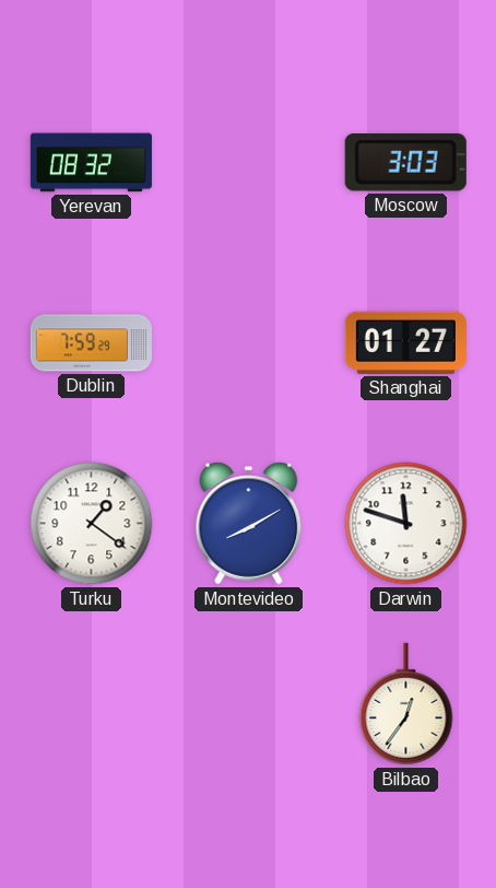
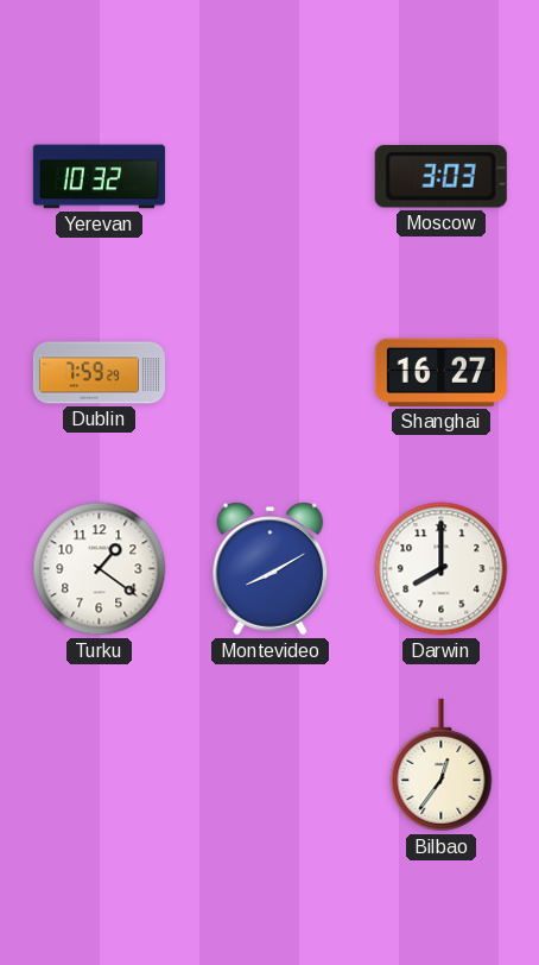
Yerevan: 08:32 -> 10:32
Shanghai: 01:27 -> 16:27
Darwin: 11:48 -> 8:00
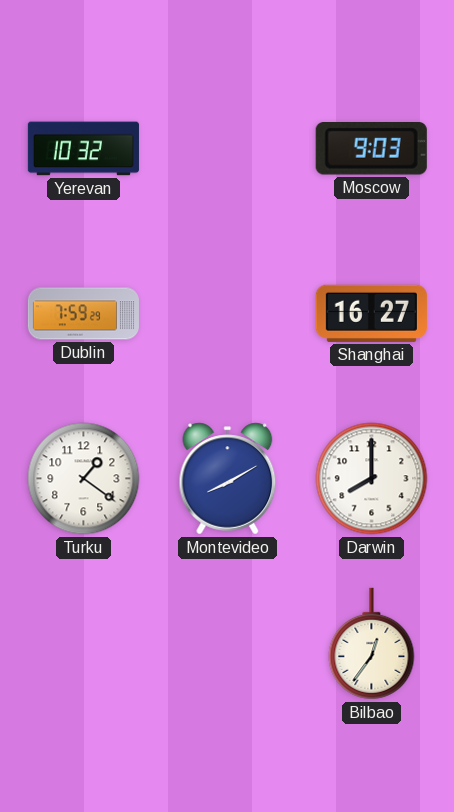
Moscow: 3:03 -> 9:03
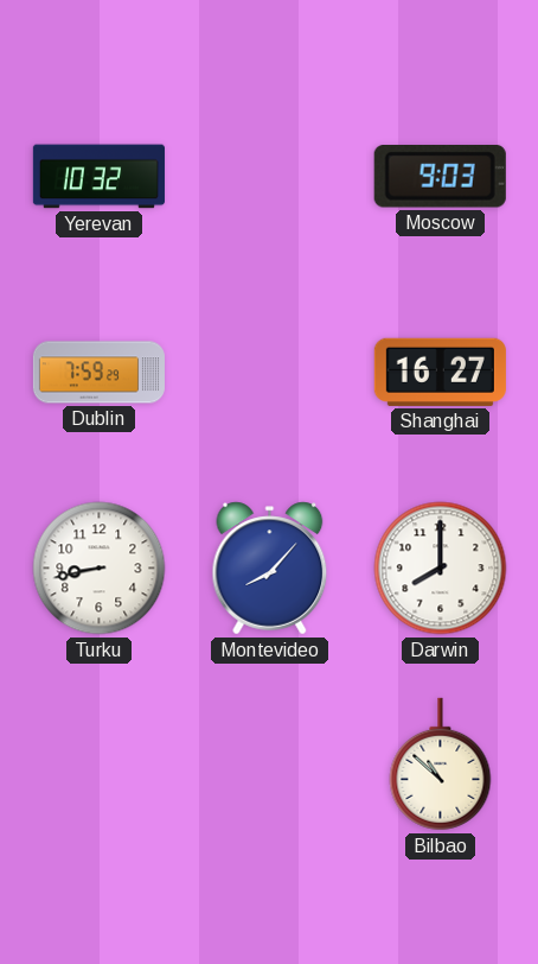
Turku: 1:21 -> 8:43
Montevideo: 8:10 -> 8:07
Bilbao: 12:36 -> 10:52
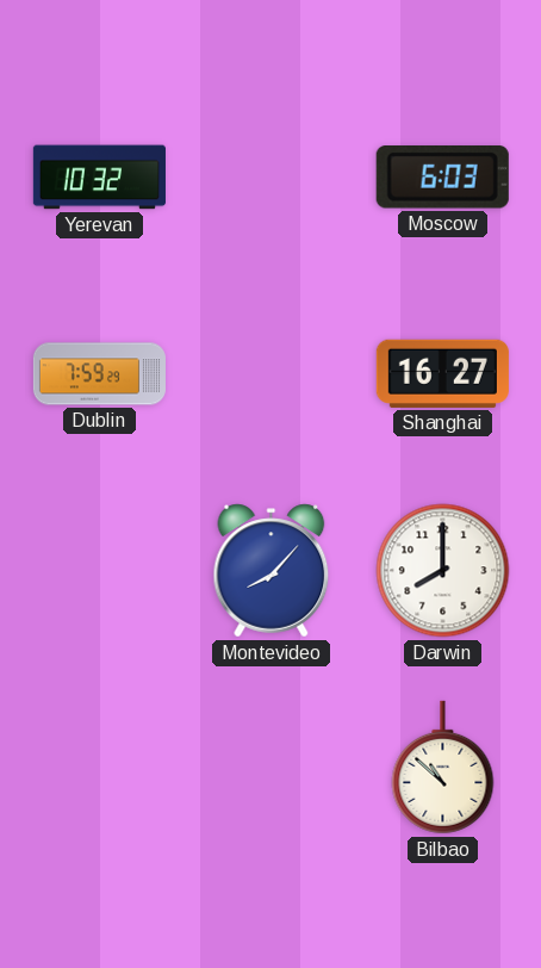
Moscow: 9:03 -> 6:03
Turku: 8:43 -> none
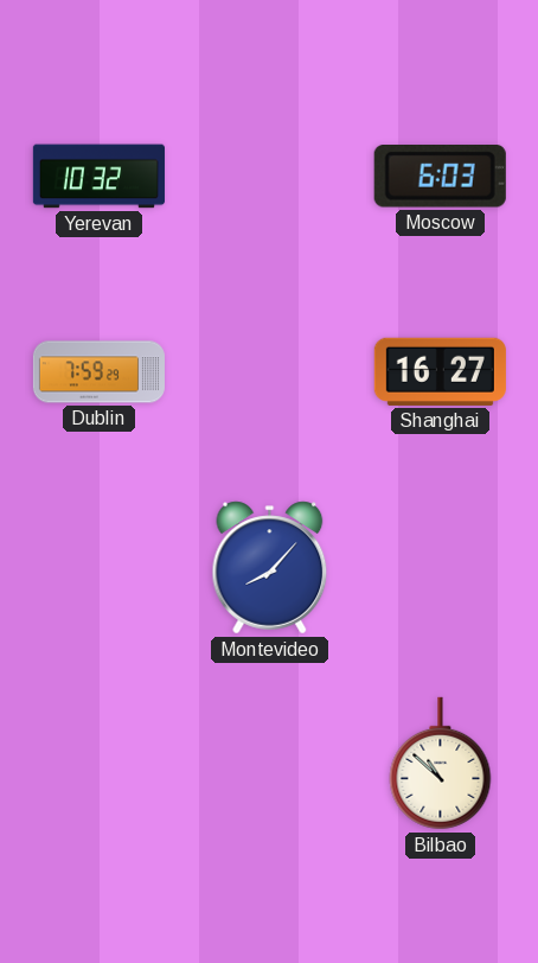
Darwin: 8:00 -> none
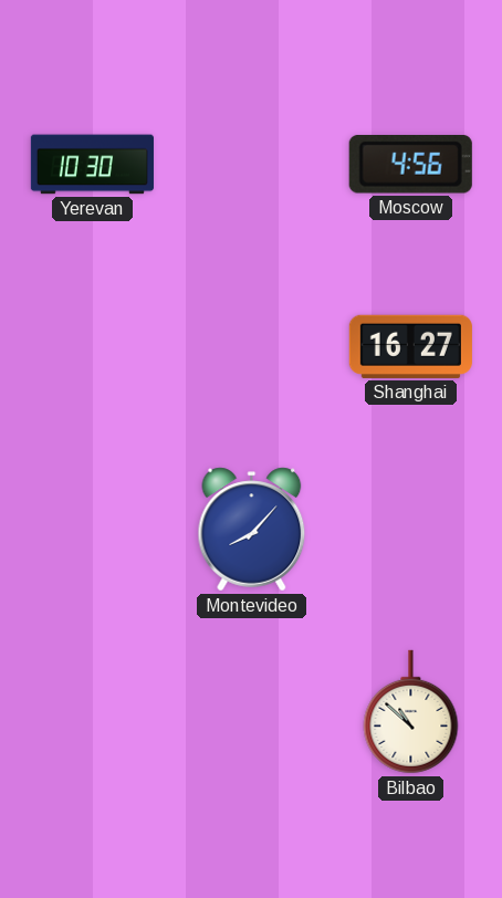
Yerevan: 10:32 -> 10:30
Moscow: 6:03 -> 4:56
Dublin: 7:59 -> none
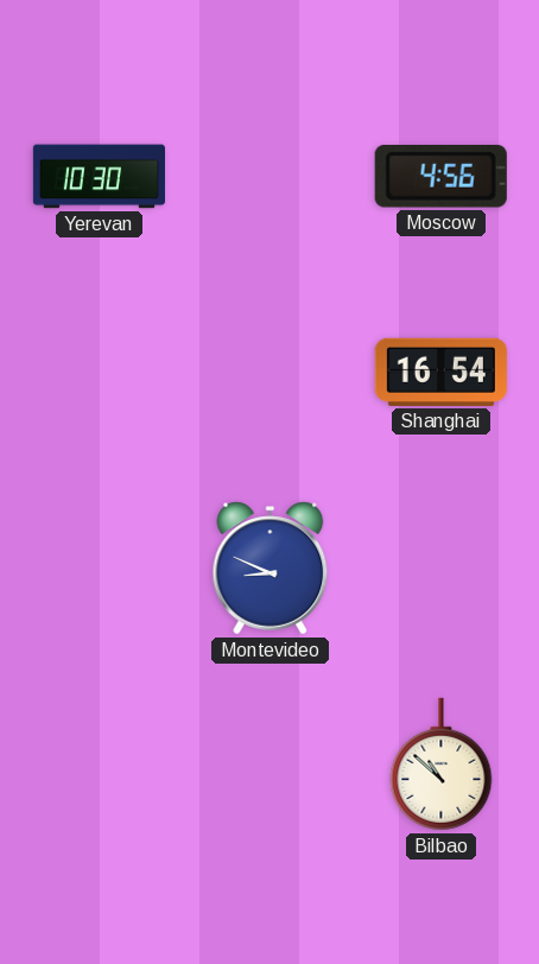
Shanghai: 16:27 -> 16:54
Montevideo: 8:07 -> 8:49
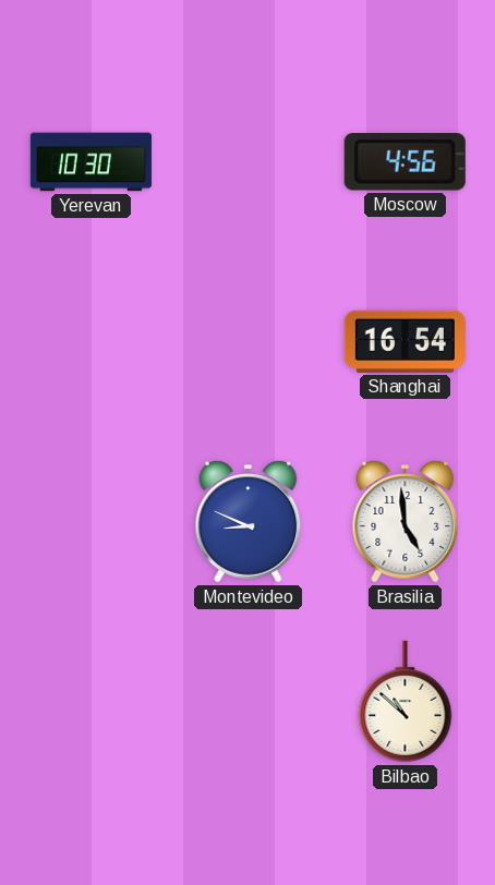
Brasilia: none -> 4:59
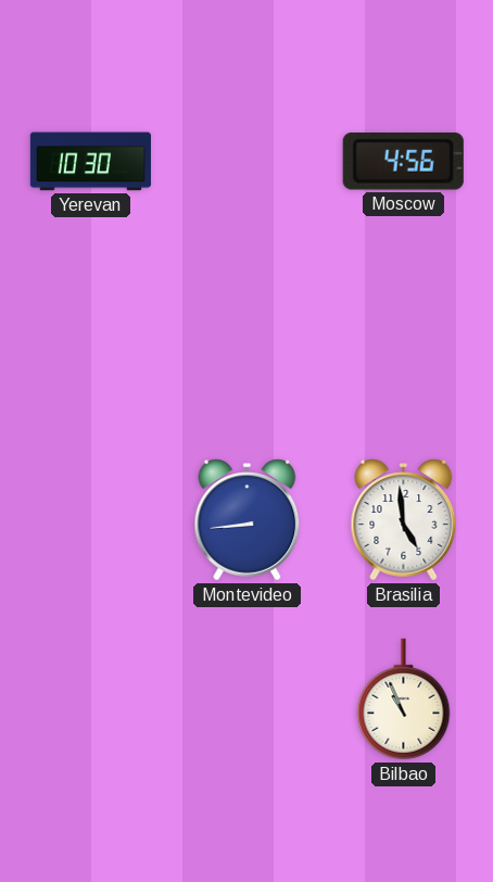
Shanghai: 16:54 -> none
Montevideo: 8:49 -> 8:44
Bilbao: 10:52 -> 10:56
